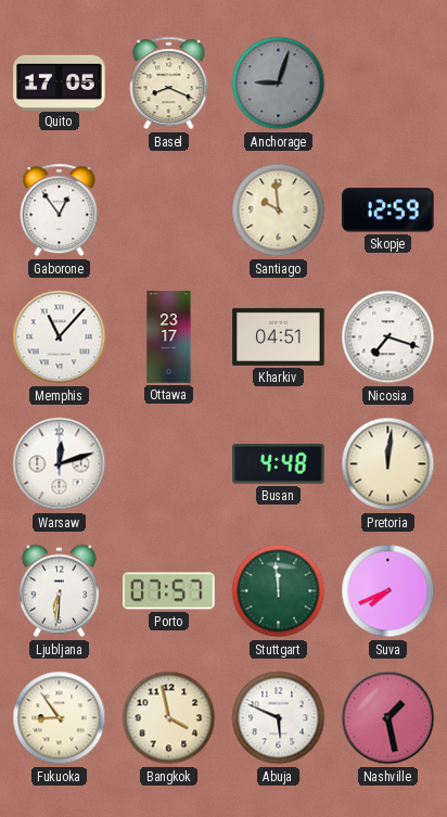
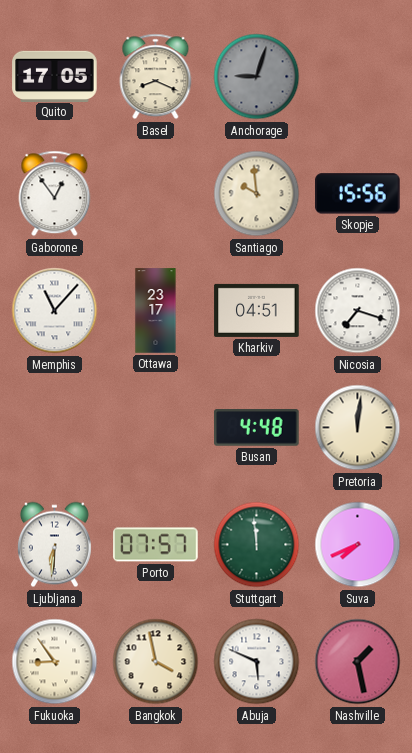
Skopje: 12:59 -> 15:56
Warsaw: 12:12 -> none
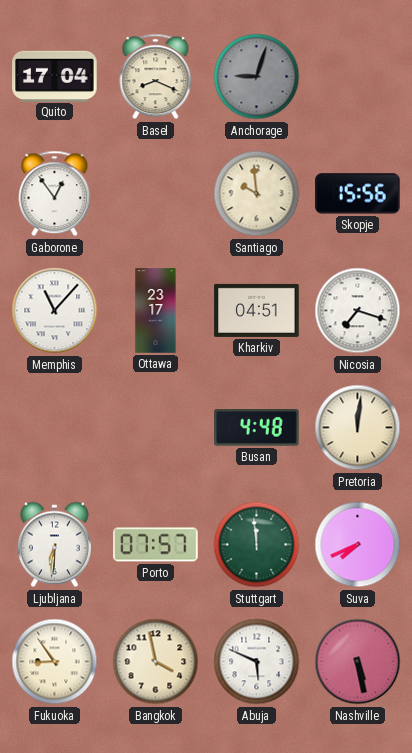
Quito: 17:05 -> 17:04
Nashville: 1:28 -> 5:28
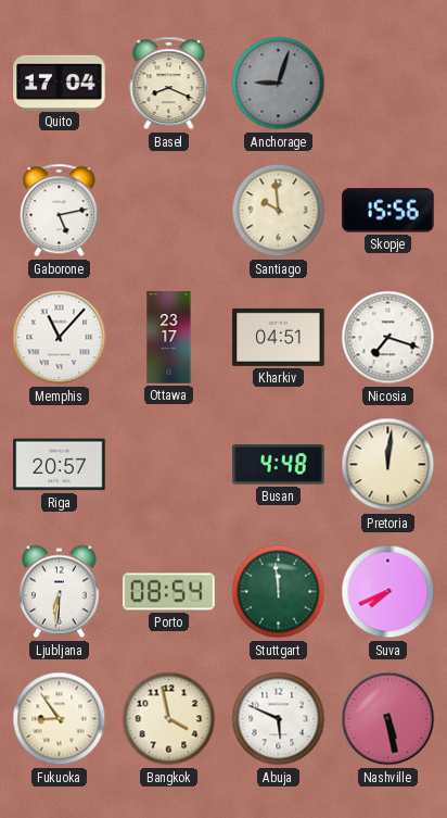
Gaborone: 12:54 -> 5:13
Riga: none -> 20:57
Porto: 07:57 -> 08:54
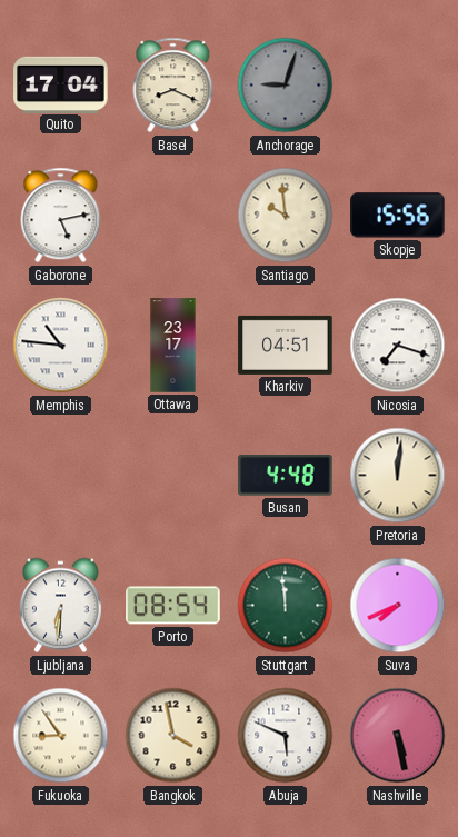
Memphis: 11:07 -> 10:46
Riga: 20:57 -> none
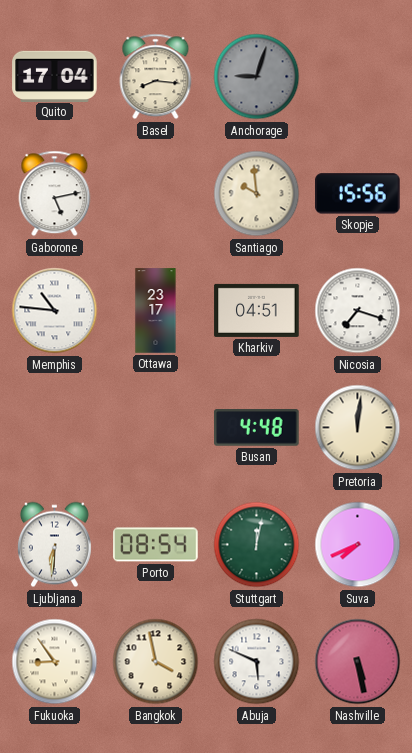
Basel: 8:19 -> 8:16
Stuttgart: 11:59 -> 12:02
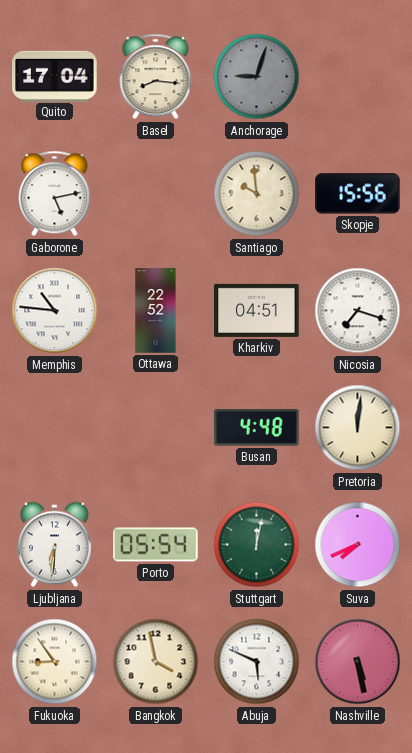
Ottawa: 23:17 -> 22:52
Porto: 08:54 -> 05:54
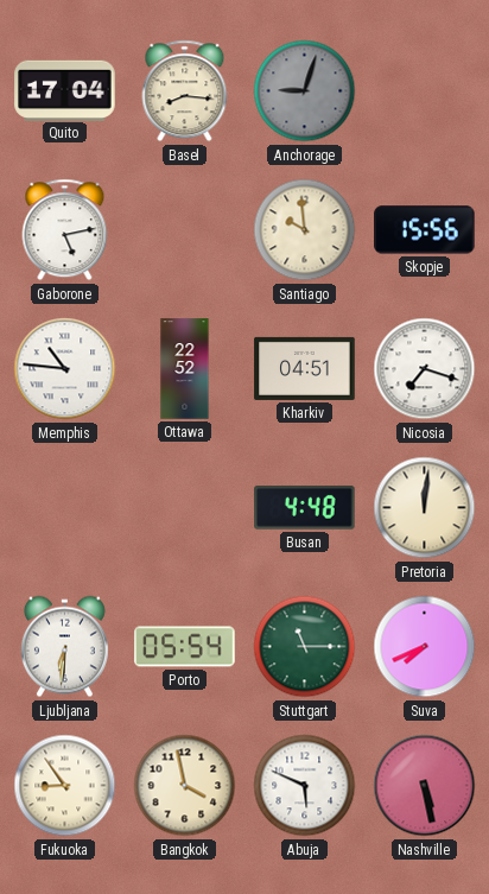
Stuttgart: 12:02 -> 11:15
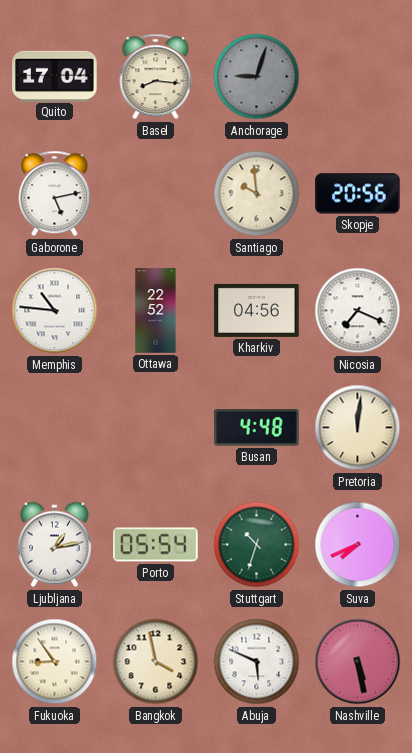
Skopje: 15:56 -> 20:56
Kharkiv: 04:51 -> 04:56
Nicosia: 7:18 -> 7:19
Ljubljana: 6:31 -> 1:13
Stuttgart: 11:15 -> 10:33
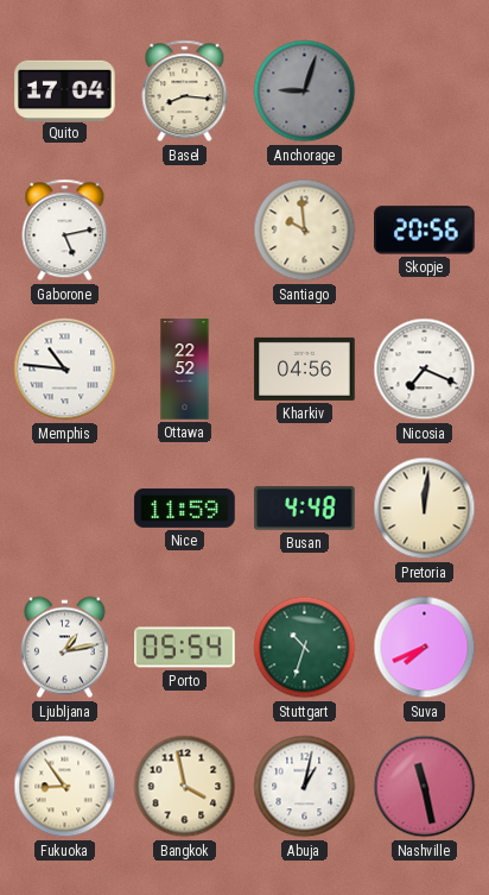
Nice: none -> 11:59
Abuja: 5:49 -> 1:02
Nashville: 5:28 -> 11:28
